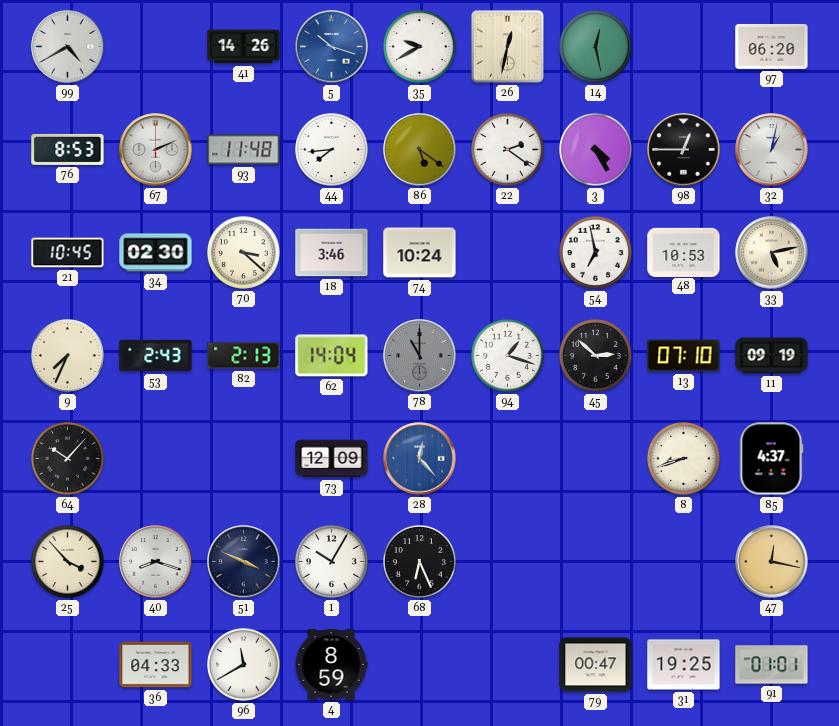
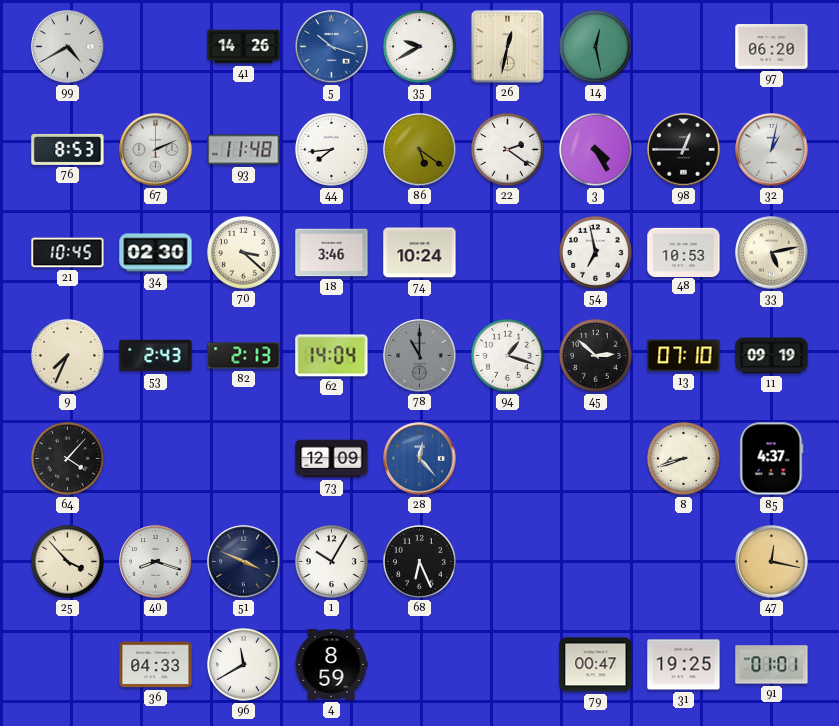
64: 10:07 -> 4:07
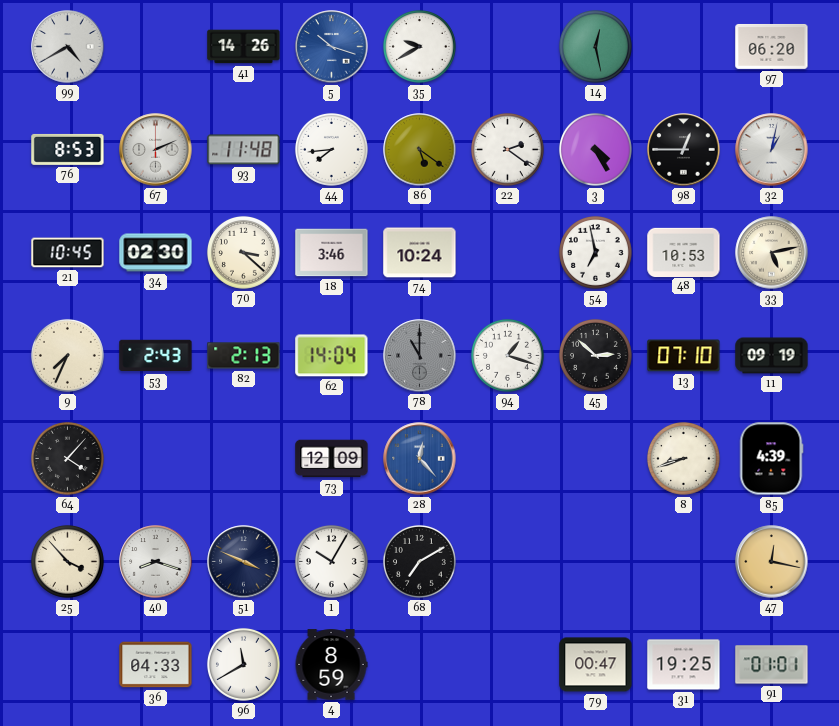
26: 12:32 -> none
85: 4:37 -> 4:39
68: 6:26 -> 7:10
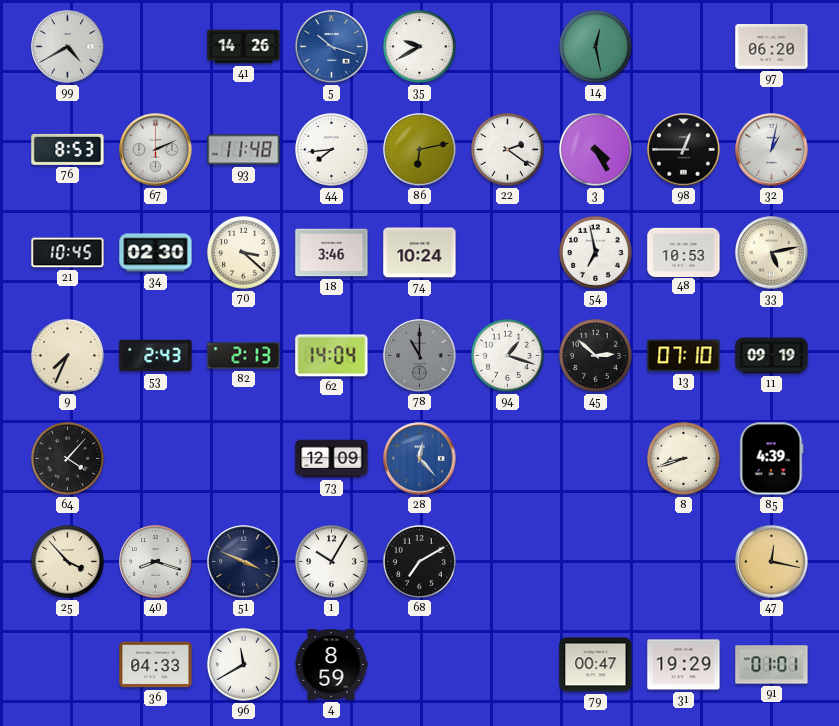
86: 5:21 -> 6:13
31: 19:25 -> 19:29
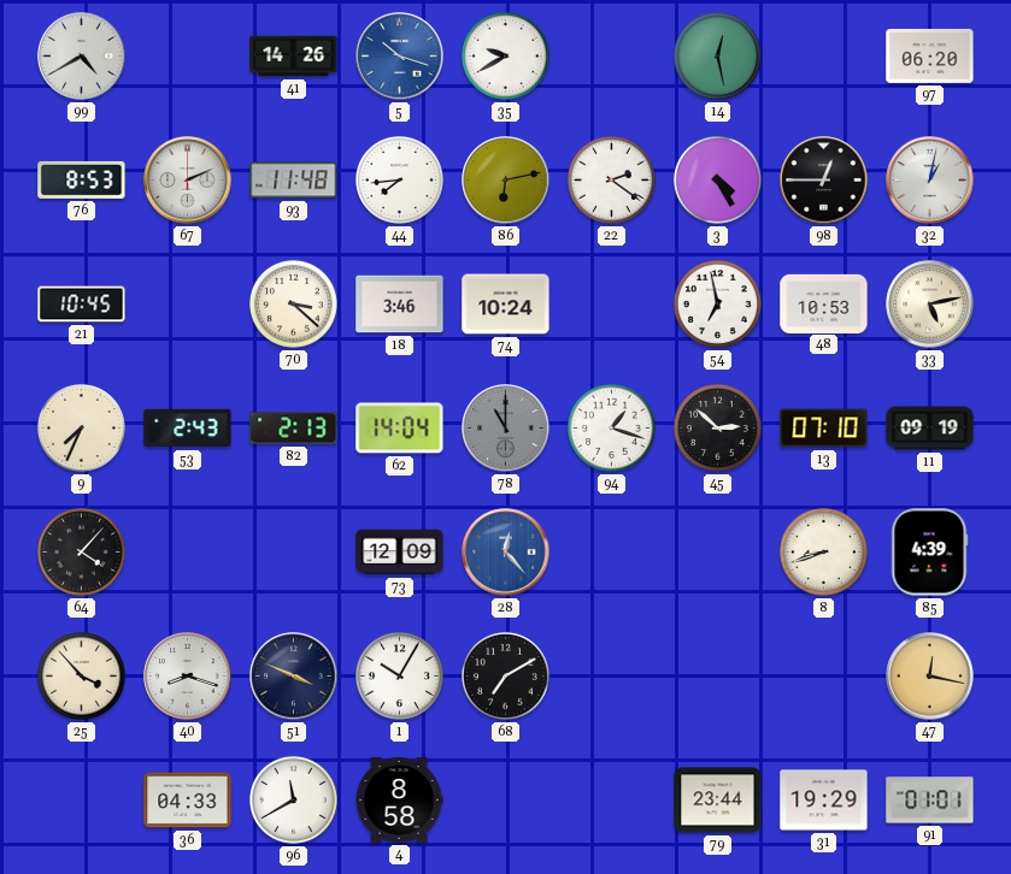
34: 02:30 -> none
4: 8:59 -> 8:58
79: 00:47 -> 23:44
